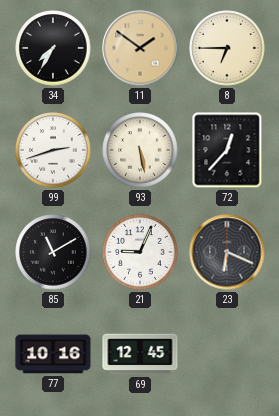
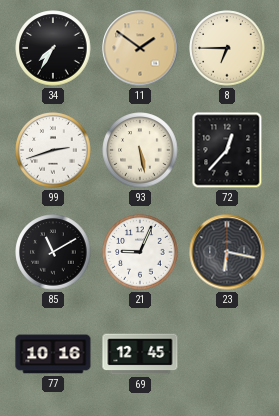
23: 6:19 -> 6:17
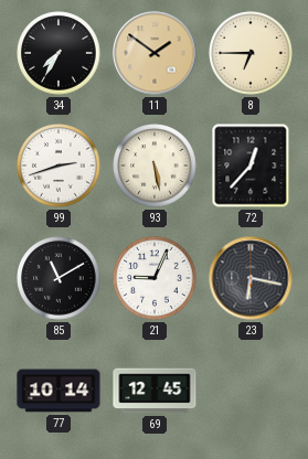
77: 10:16 -> 10:14
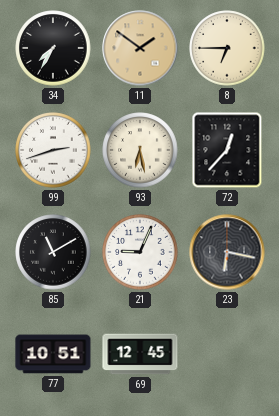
93: 5:28 -> 6:28
77: 10:14 -> 10:51
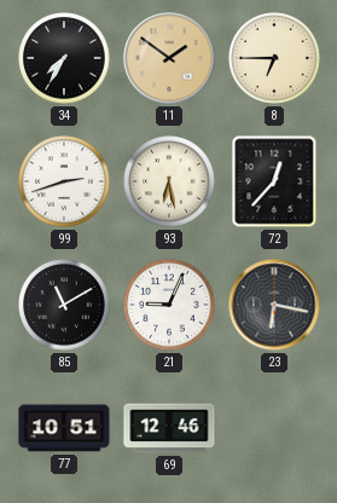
69: 12:45 -> 12:46
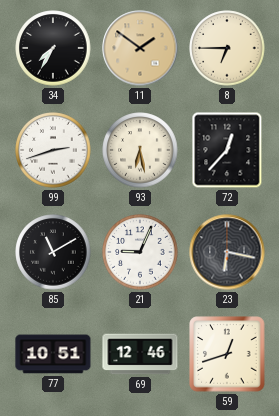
59: none -> 12:42
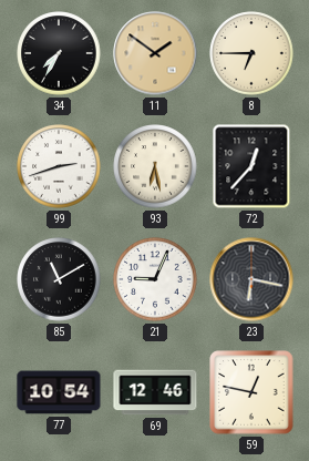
77: 10:51 -> 10:54
59: 12:42 -> 12:47
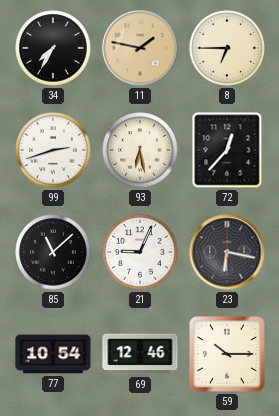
11: 1:51 -> 1:47
85: 11:10 -> 11:08
59: 12:47 -> 10:15
